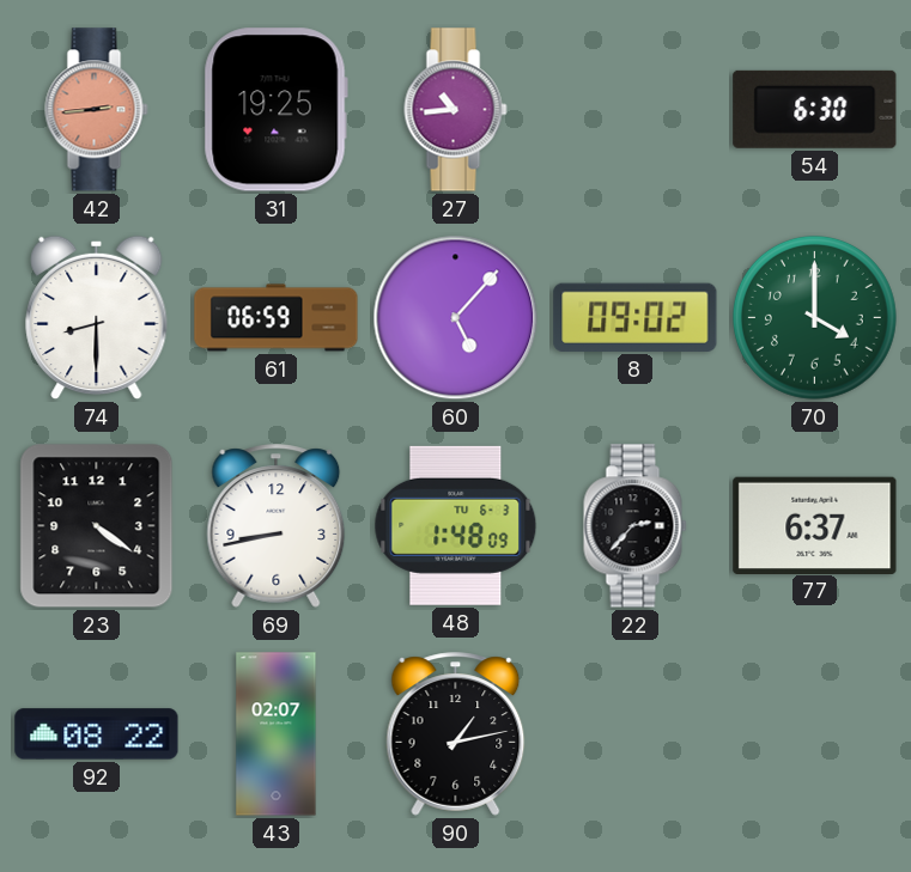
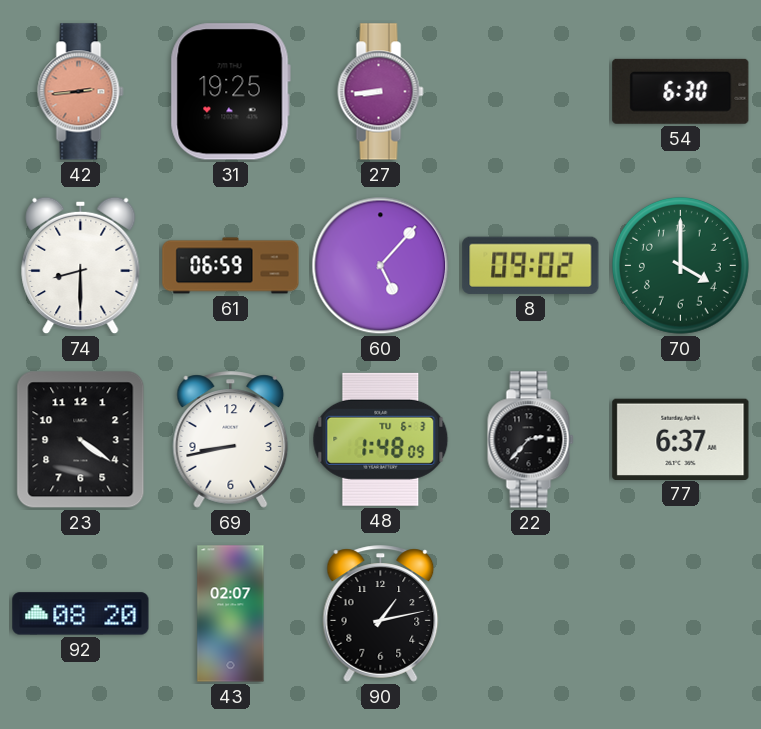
27: 10:44 -> 8:44
92: 08:22 -> 08:20
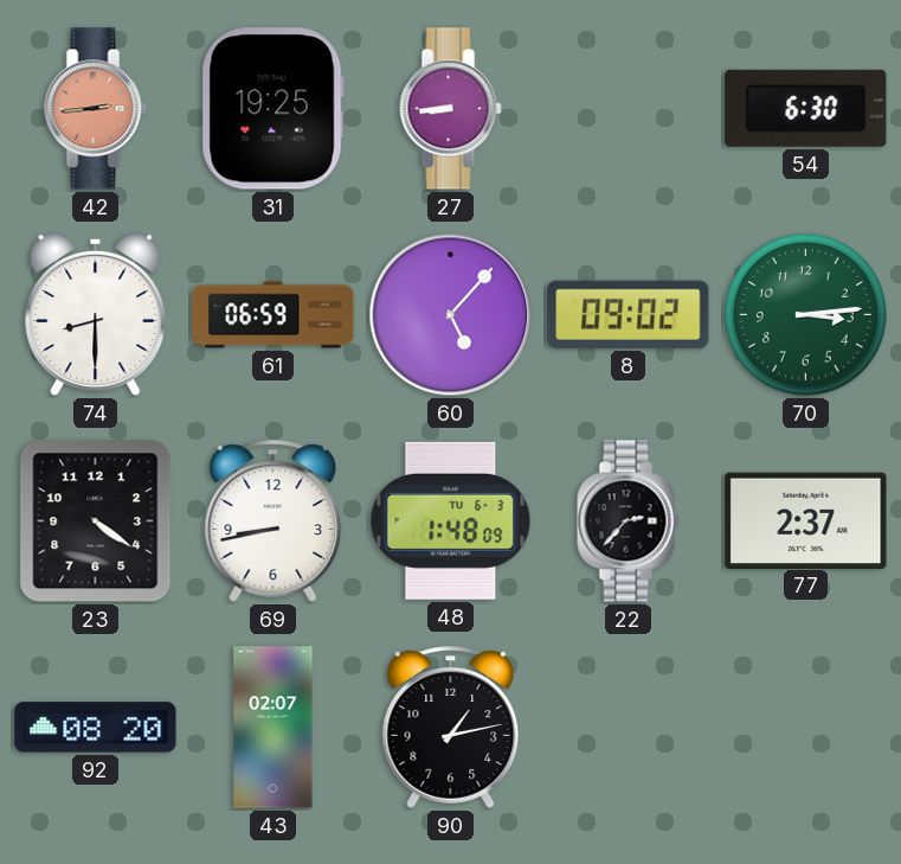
70: 4:00 -> 3:14
77: 6:37 -> 2:37
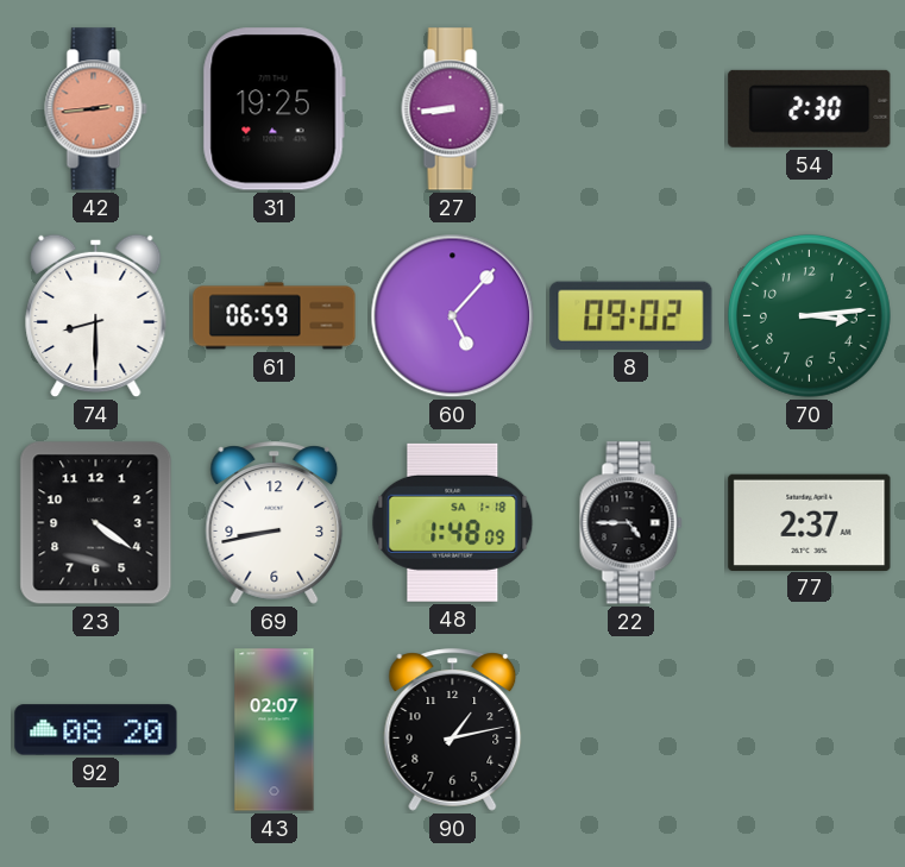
54: 6:30 -> 2:30
48 date: TU 6-3 -> SA 1-18
22: 2:37 -> 4:45
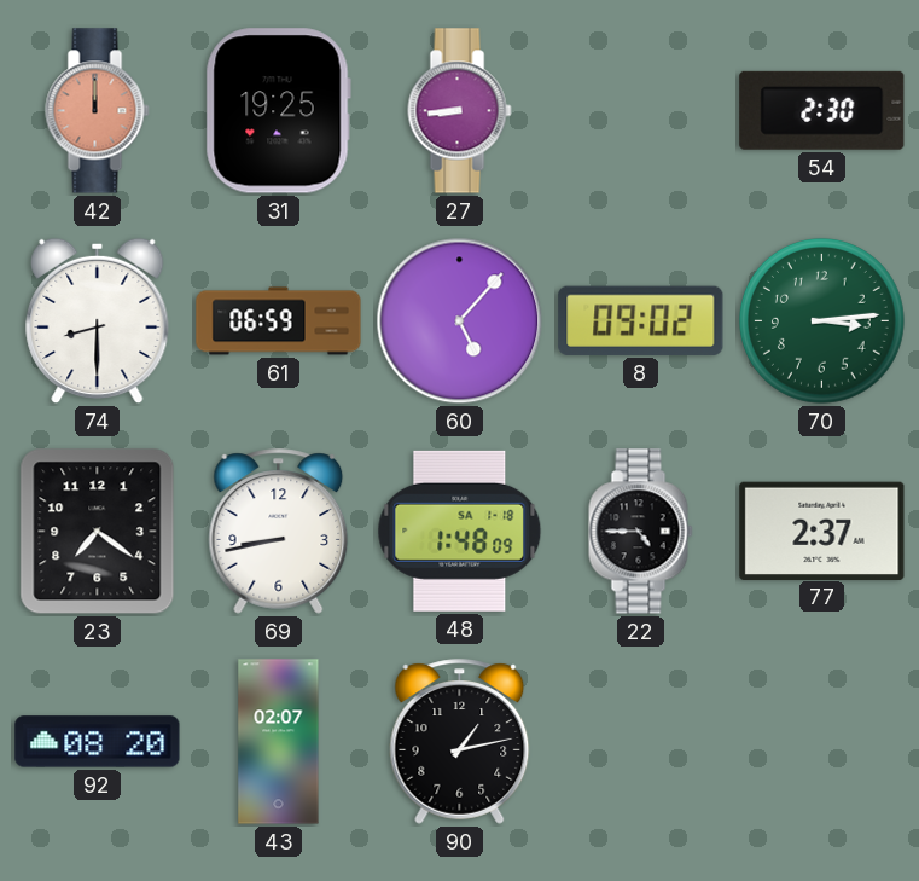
42: 2:44 -> 12:00
23: 4:21 -> 7:21
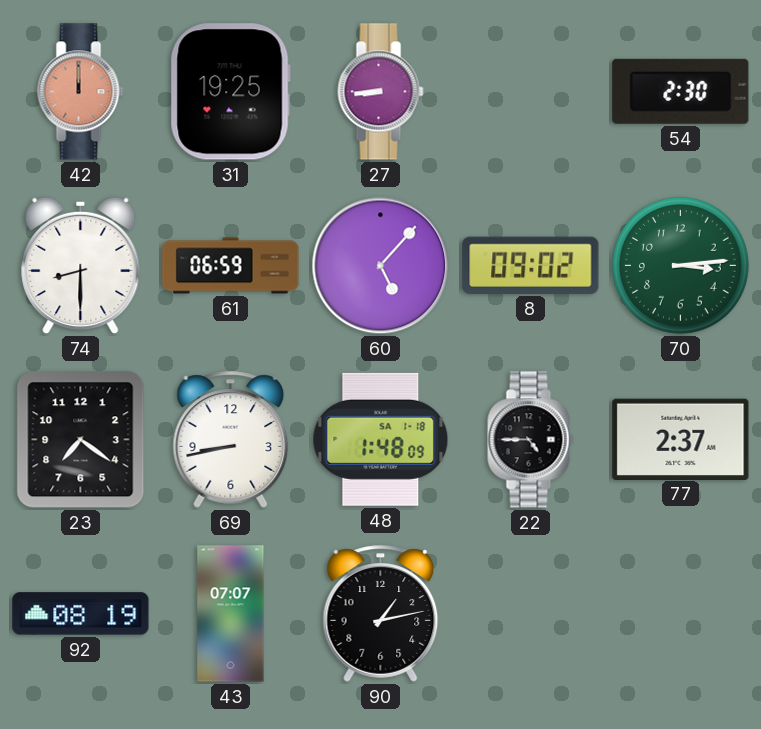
92: 08:20 -> 08:19
43: 02:07 -> 07:07
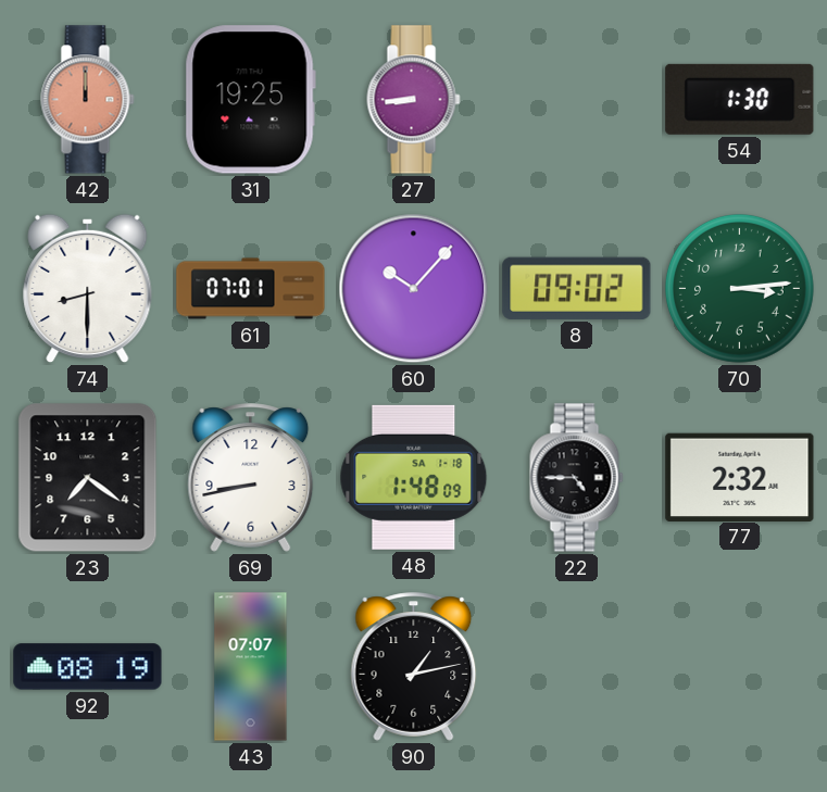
54: 2:30 -> 1:30
61: 06:59 -> 07:01
60: 5:07 -> 10:07
77: 2:37 -> 2:32
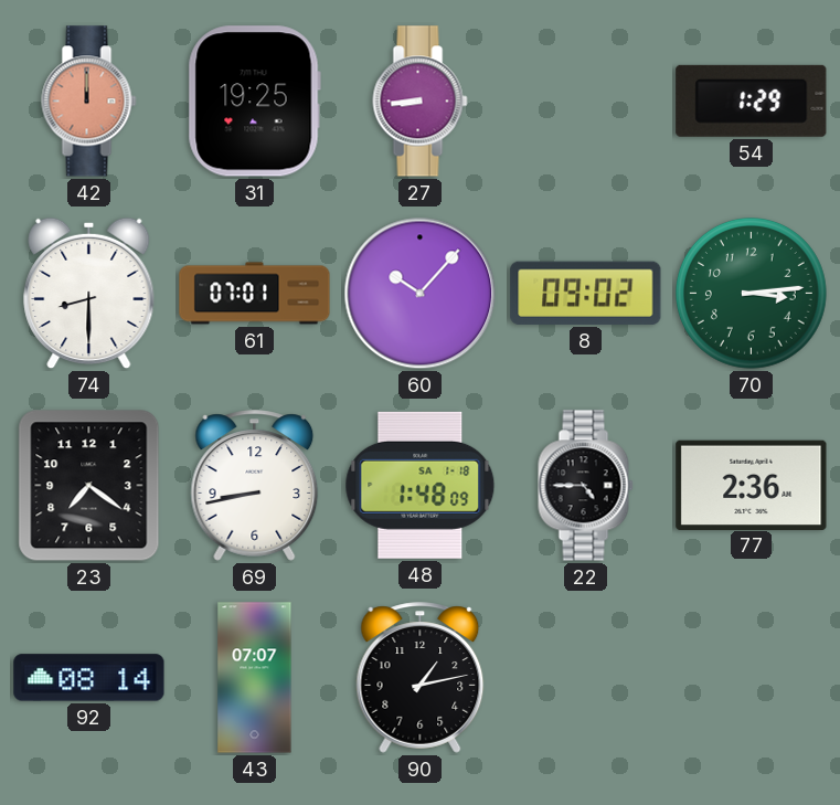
54: 1:30 -> 1:29
77: 2:32 -> 2:36
92: 08:19 -> 08:14
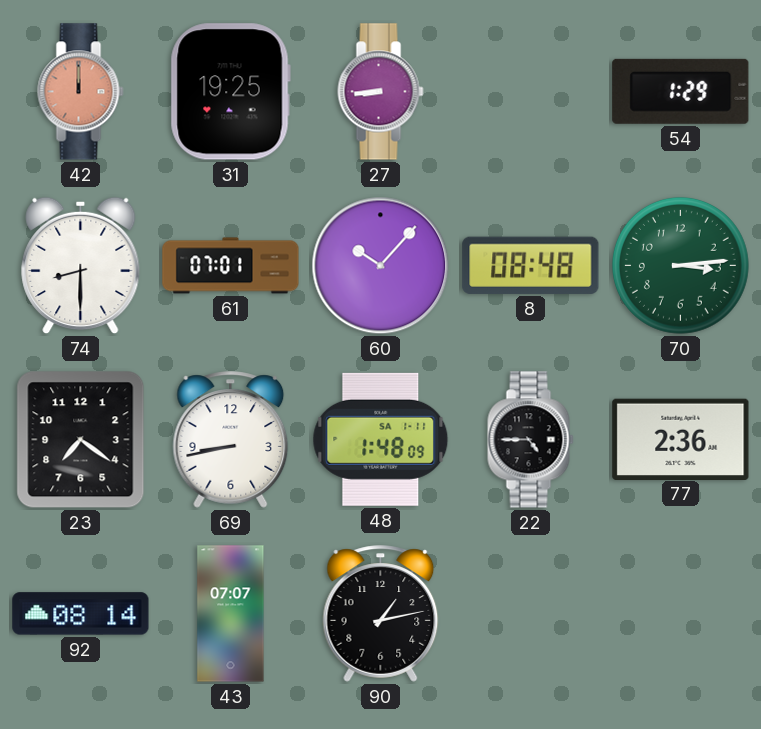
8: 09:02 -> 08:48
48 date: SA 1-18 -> SA 1-11
